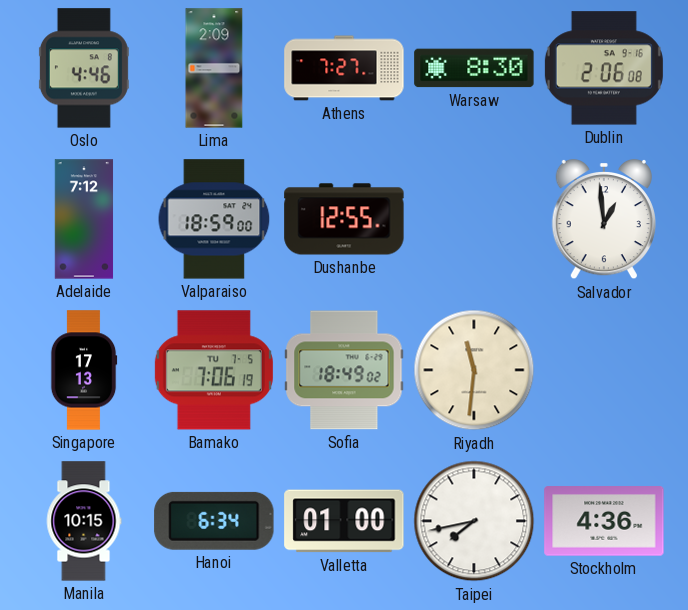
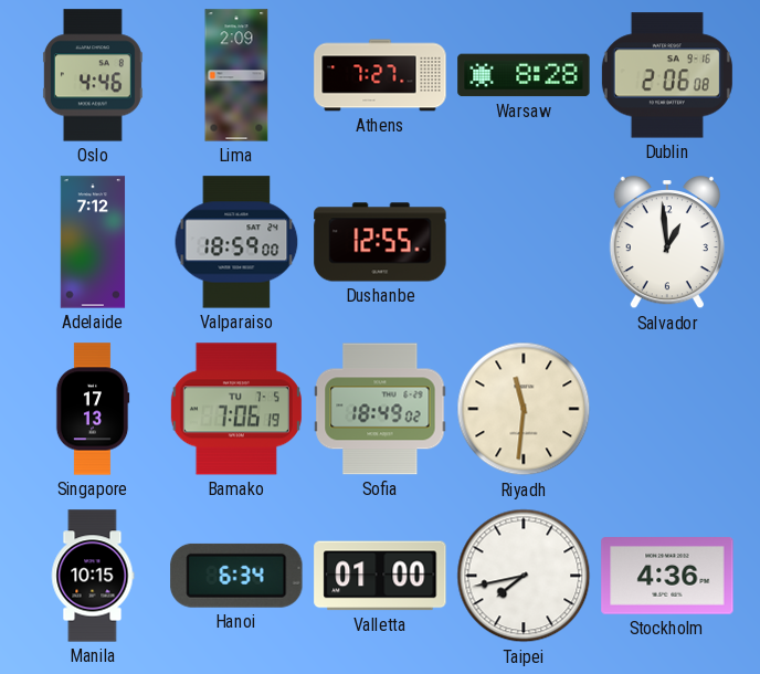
Warsaw: 8:30 -> 8:28
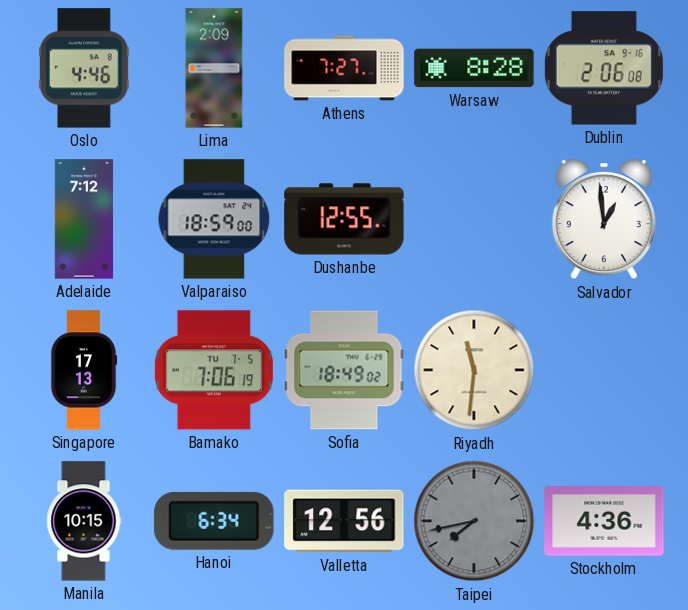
Valletta: 01:00 -> 12:56
Taipei dial: white -> grey
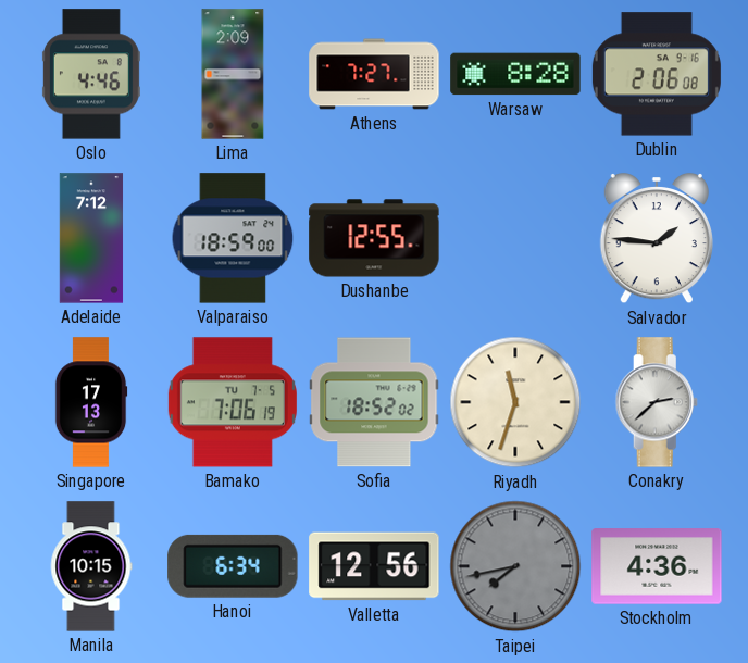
Salvador: 12:59 -> 1:46
Sofia: 18:49 -> 18:52
Riyadh: 11:31 -> 11:33
Conakry: none -> 2:38
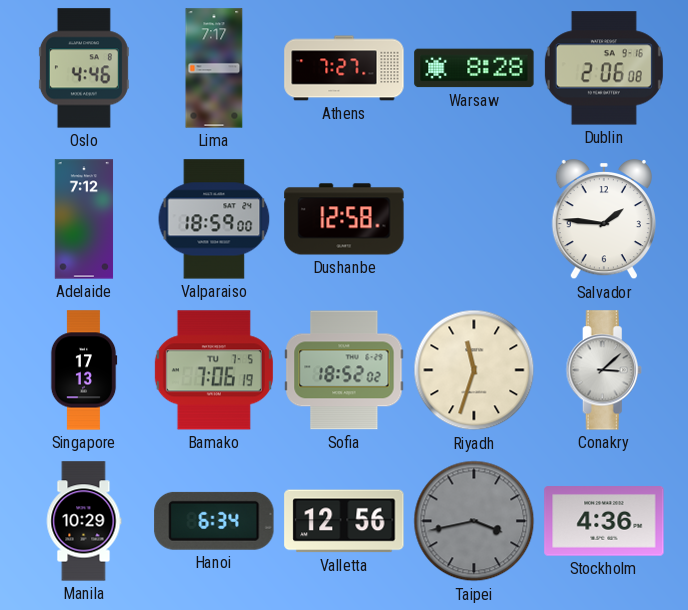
Lima: 2:09 -> 7:17
Dushanbe: 12:55 -> 12:58
Conakry: 2:38 -> 3:08
Manila: 10:15 -> 10:29
Taipei: 7:43 -> 3:43
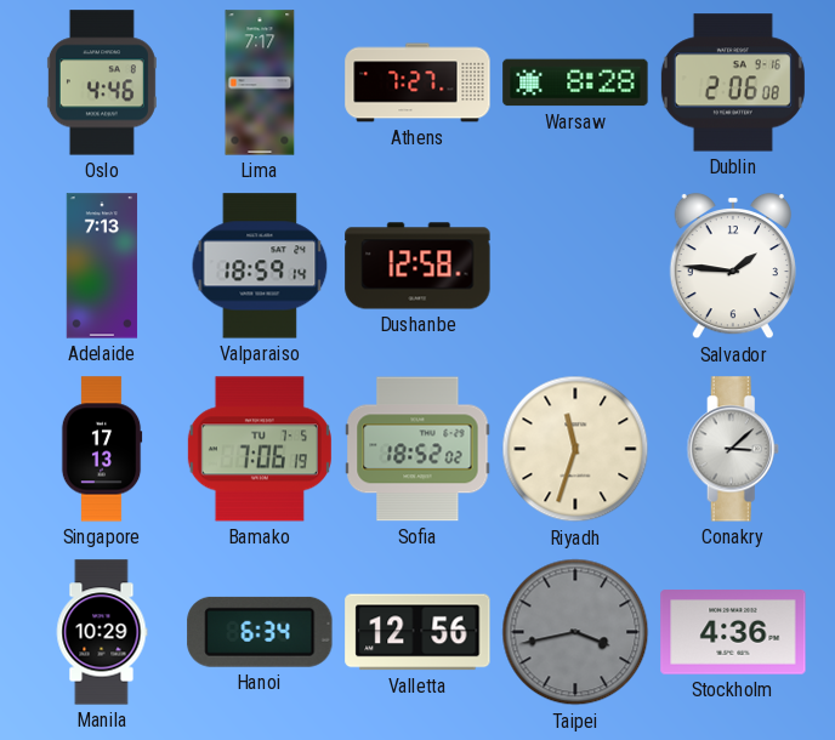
Adelaide: 7:12 -> 7:13
Valparaiso: 18:59:00 -> 18:59:14
